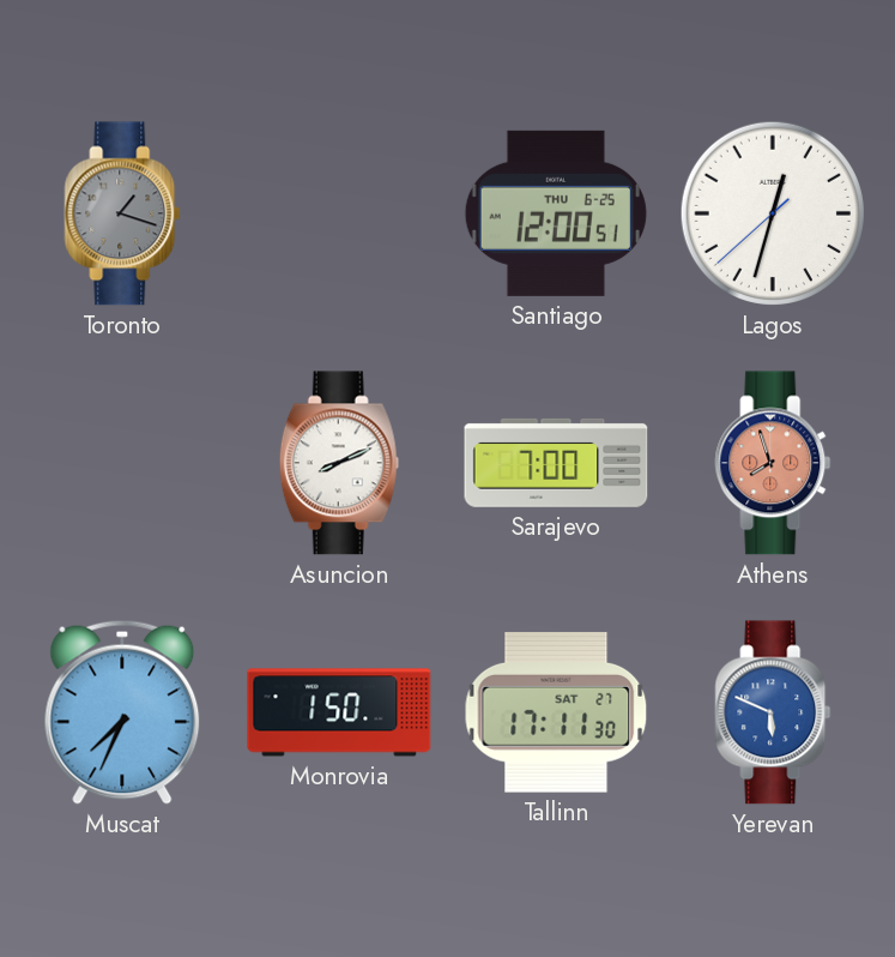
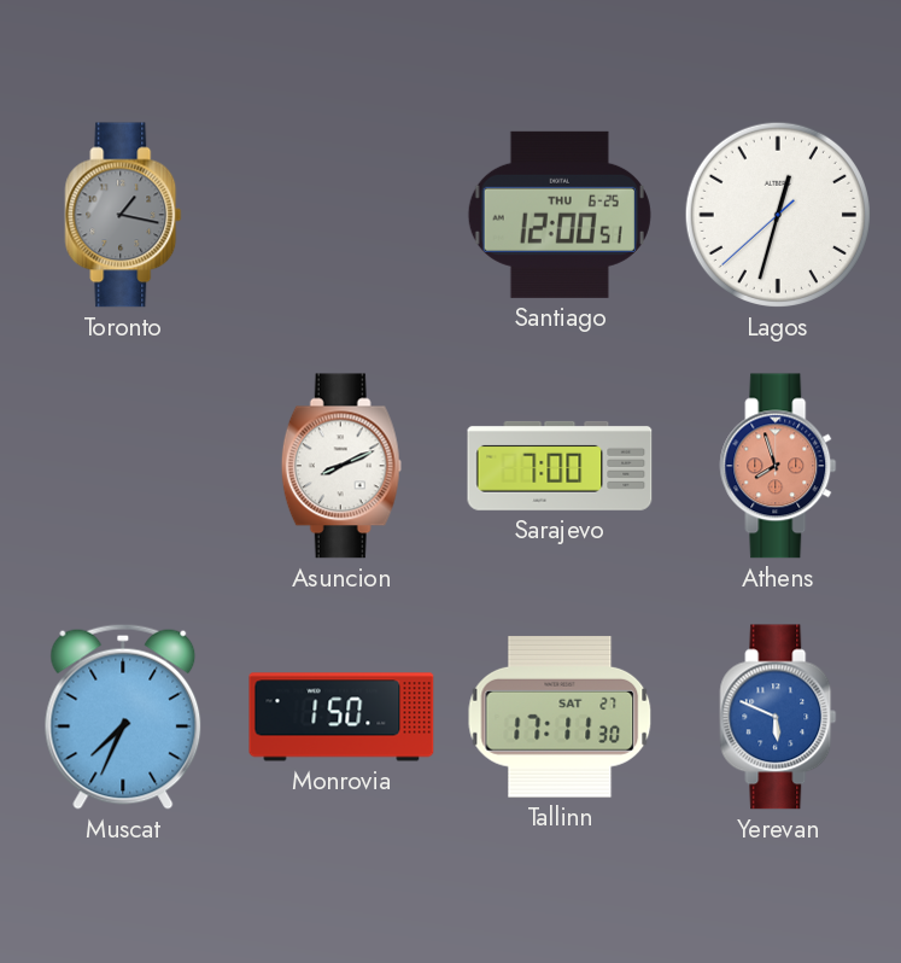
Toronto: 1:18 -> 1:17
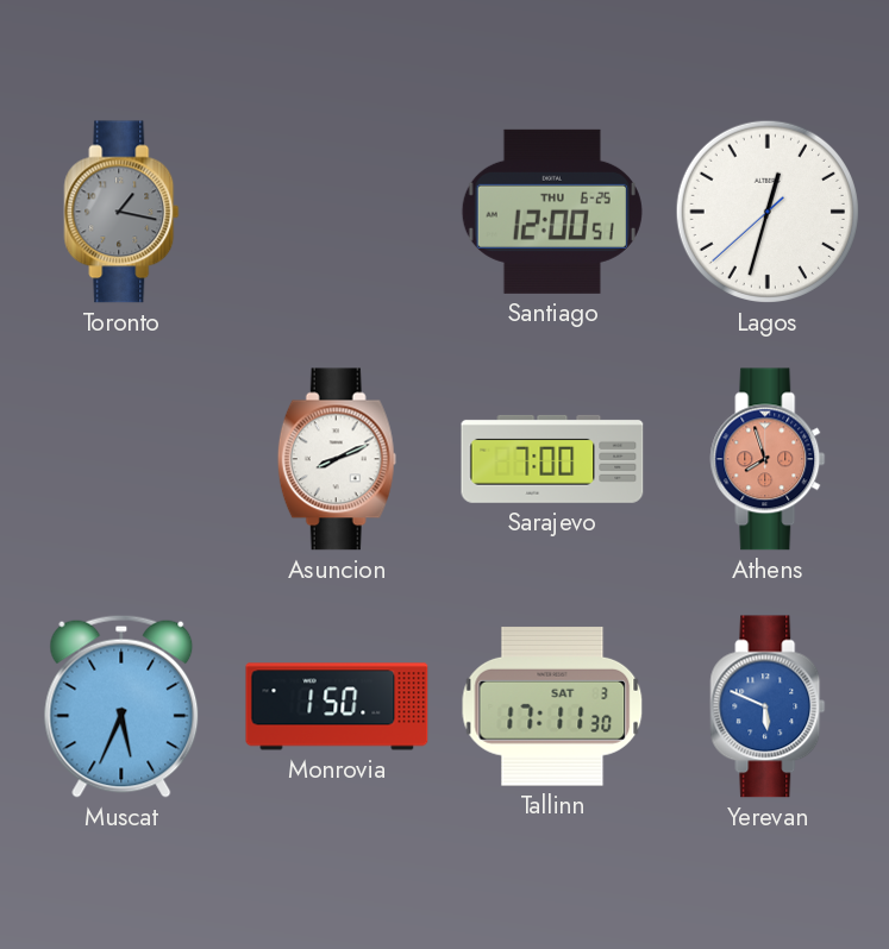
Muscat: 7:34 -> 5:34
Tallinn date: SAT 27 -> SAT 3
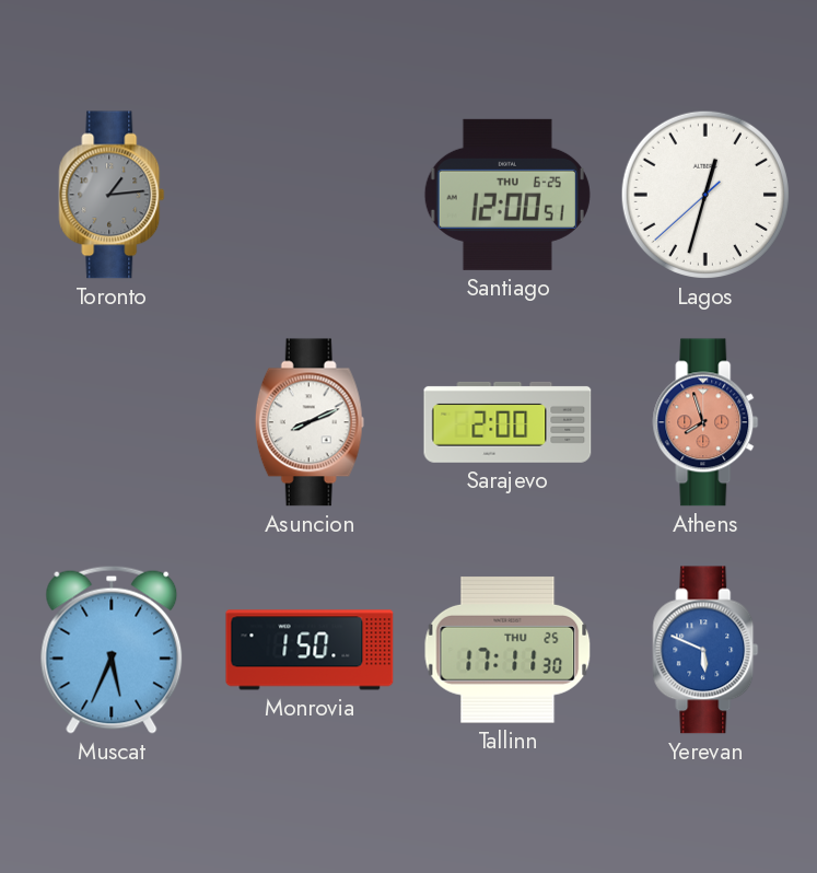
Toronto: 1:17 -> 1:14
Sarajevo: 7:00 -> 2:00
Tallinn date: SAT 3 -> THU 25
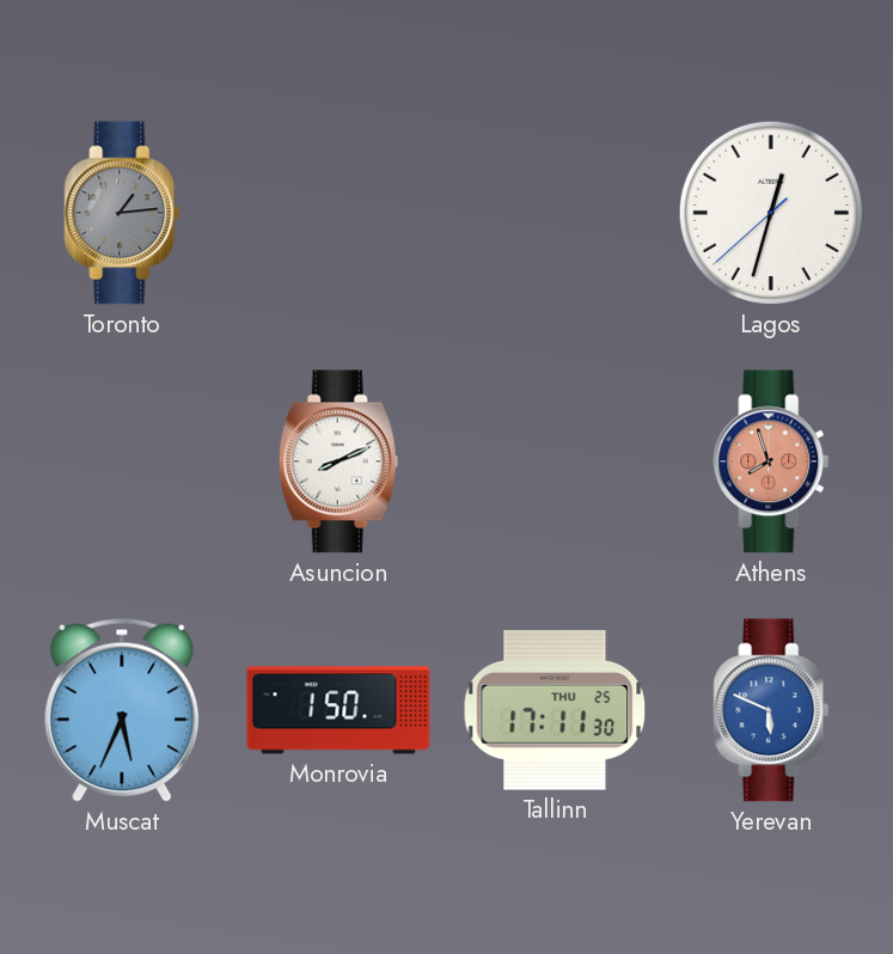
Santiago: 12:00 -> none
Sarajevo: 2:00 -> none
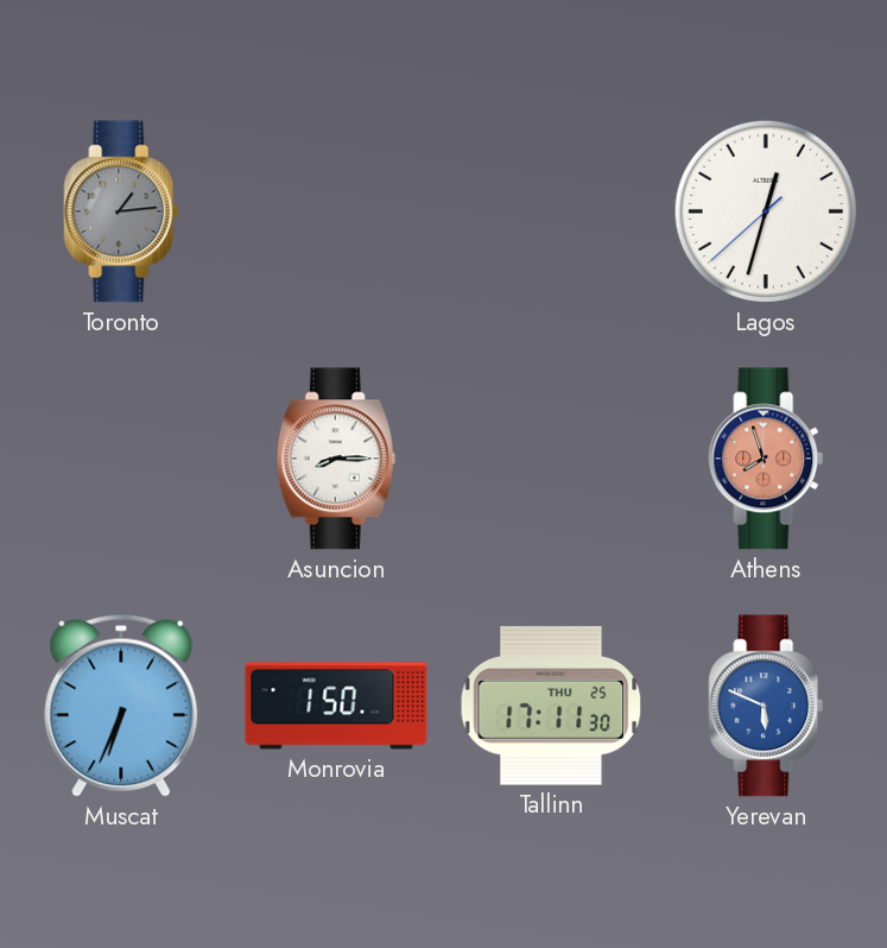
Asuncion: 8:11 -> 8:15
Muscat: 5:34 -> 6:34
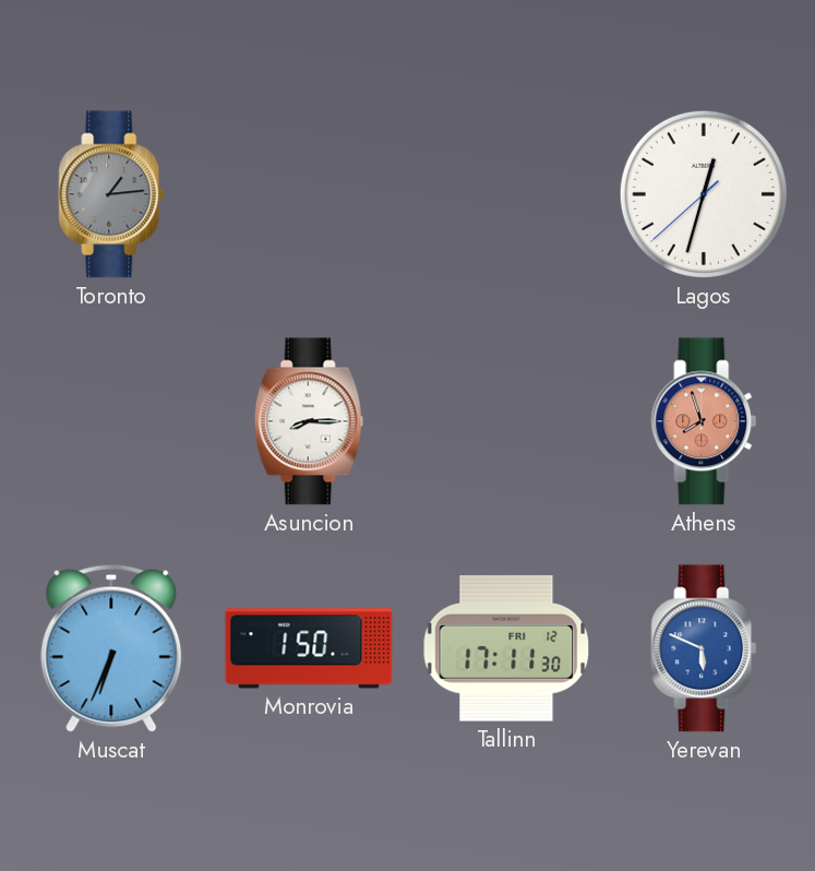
Tallinn date: THU 25 -> FRI 12
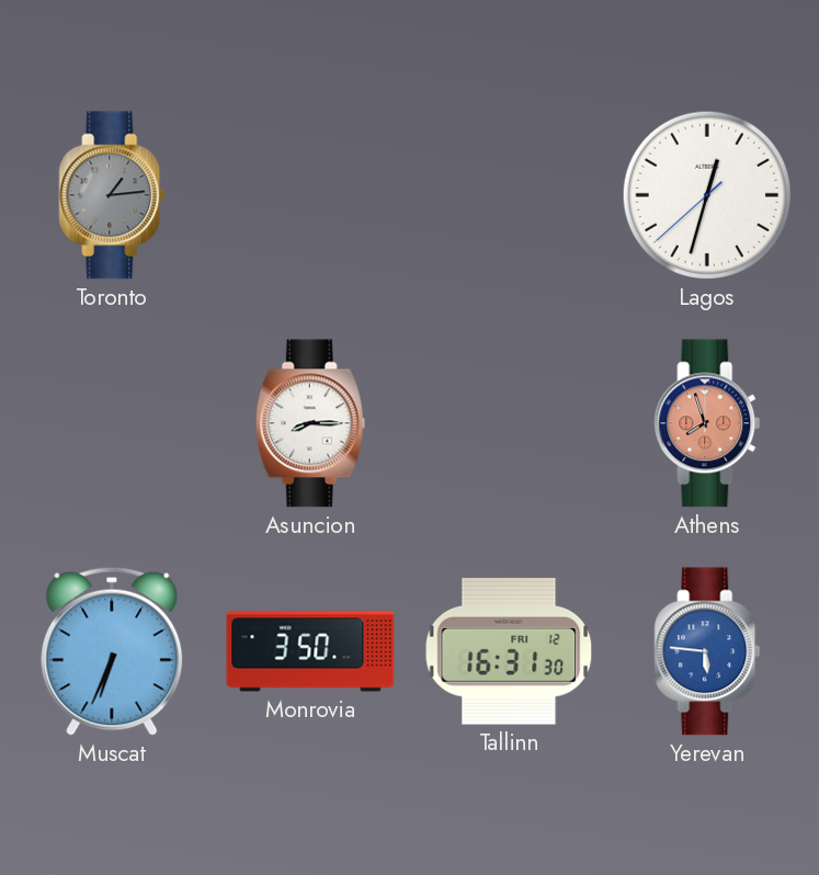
Monrovia: 1:50 -> 3:50
Tallinn: 17:11 -> 16:31
Yerevan: 5:49 -> 5:46
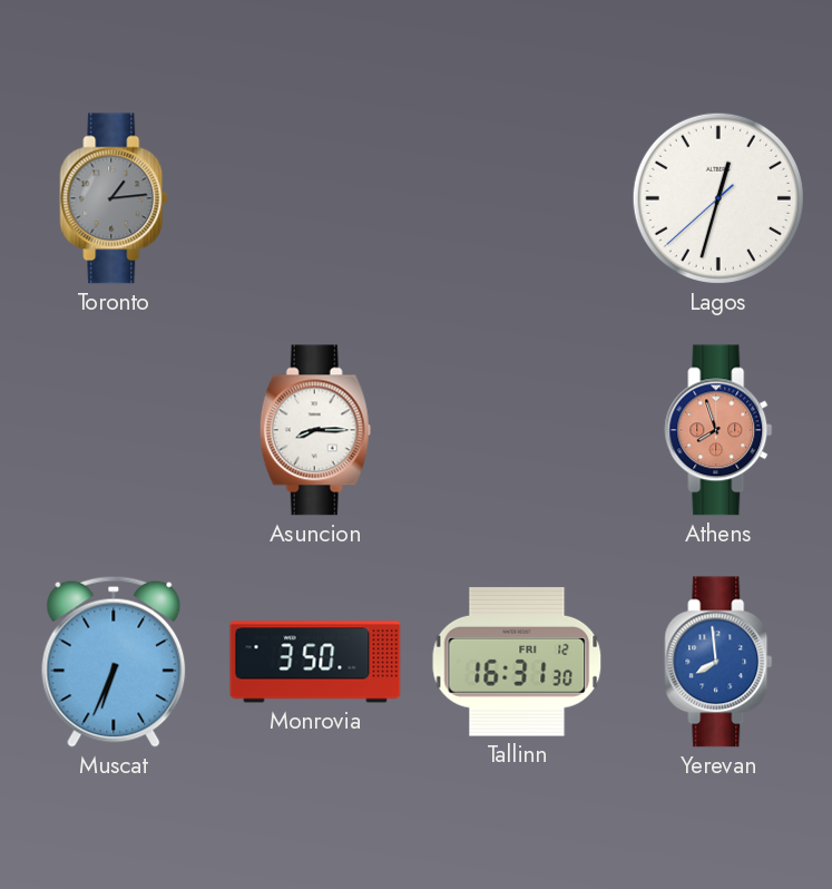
Yerevan: 5:46 -> 7:59
